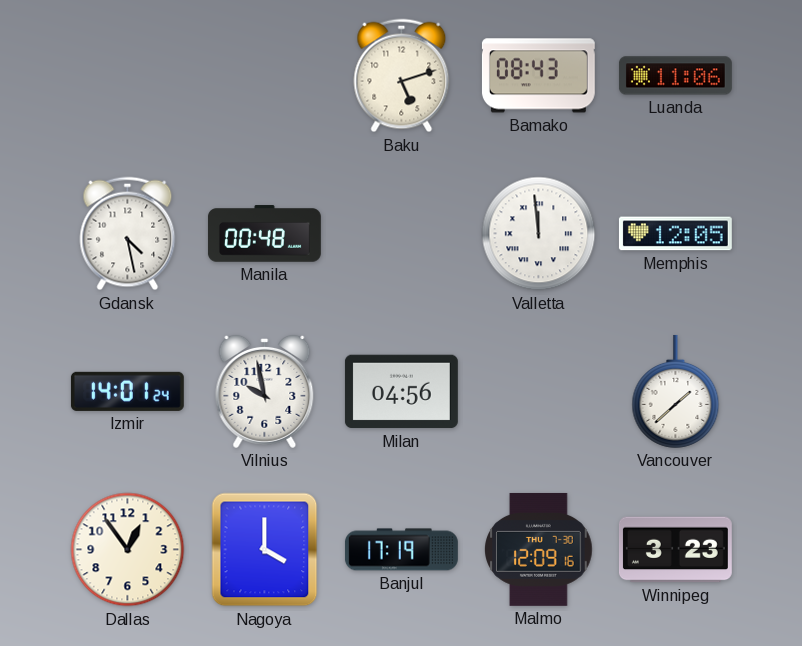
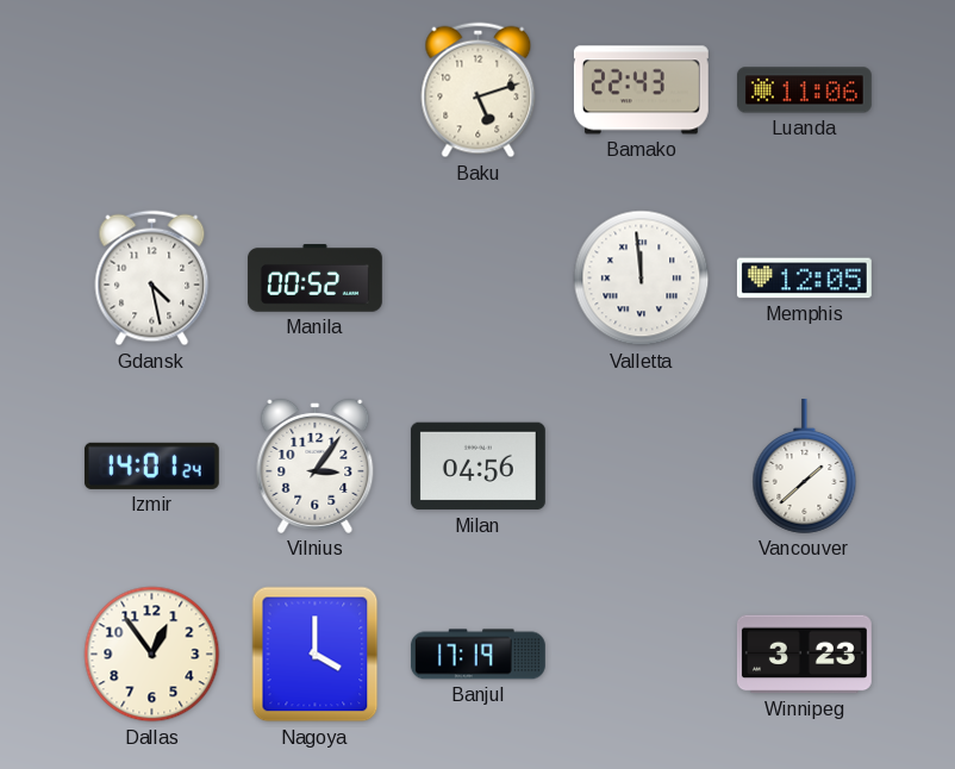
Bamako: 08:43 -> 22:43
Manila: 00:48 -> 00:52
Vilnius: 9:58 -> 3:06
Malmo: 12:09 -> none
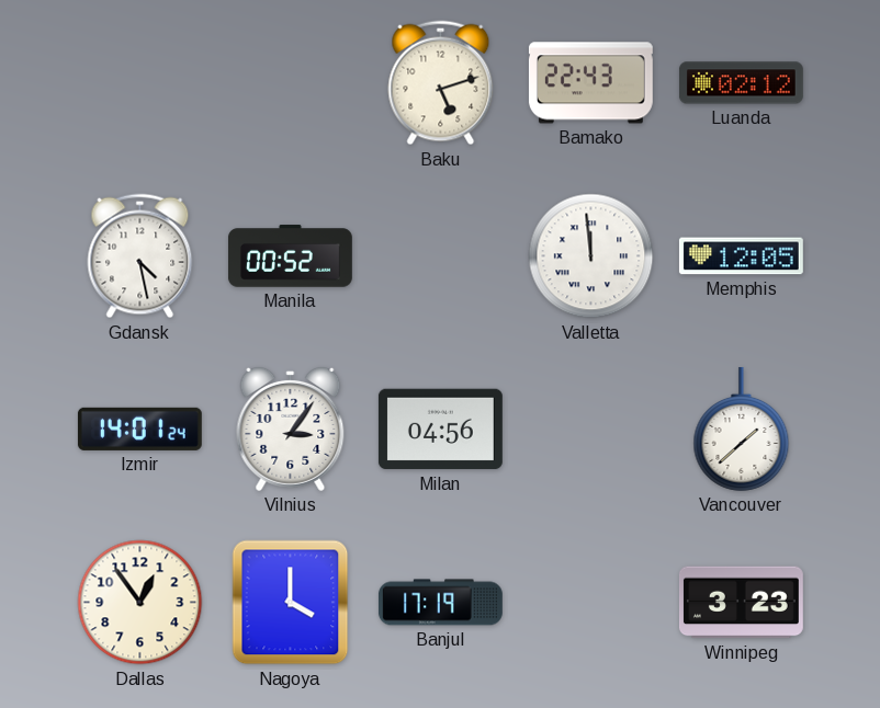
Luanda: 11:06 -> 02:12
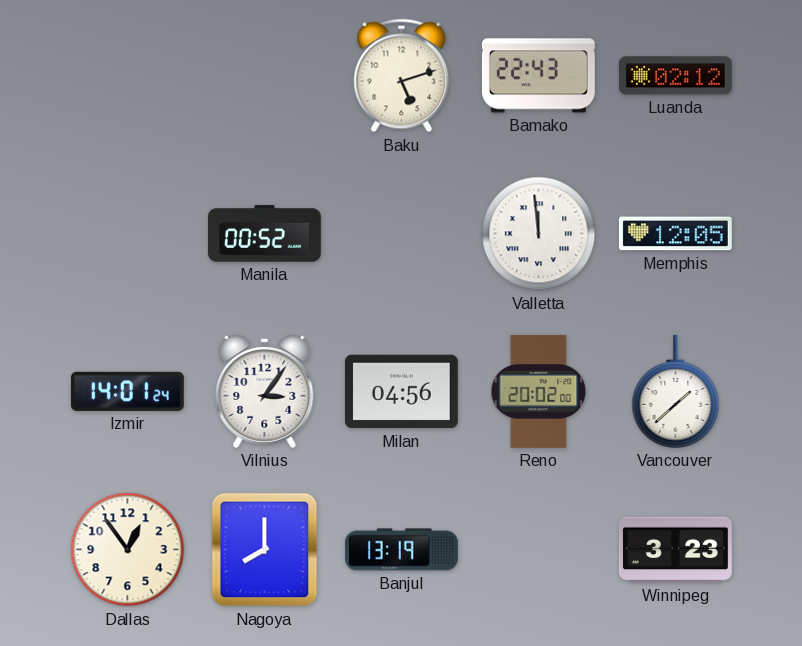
Gdansk: 4:28 -> none
Reno: none -> 20:02
Nagoya: 4:00 -> 8:00
Banjul: 17:19 -> 13:19
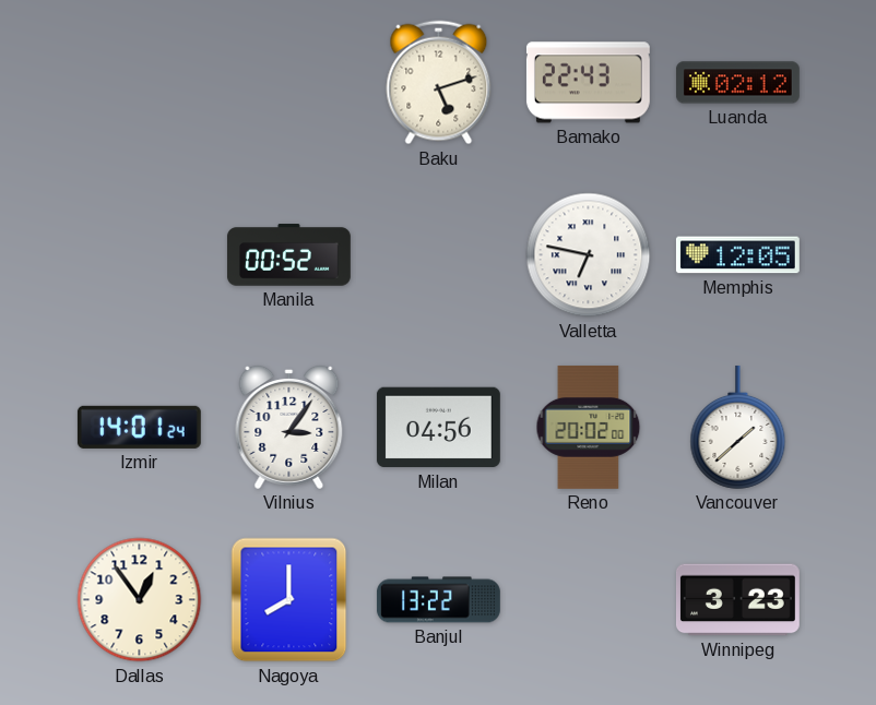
Valletta: 11:59 -> 6:47
Banjul: 13:19 -> 13:22
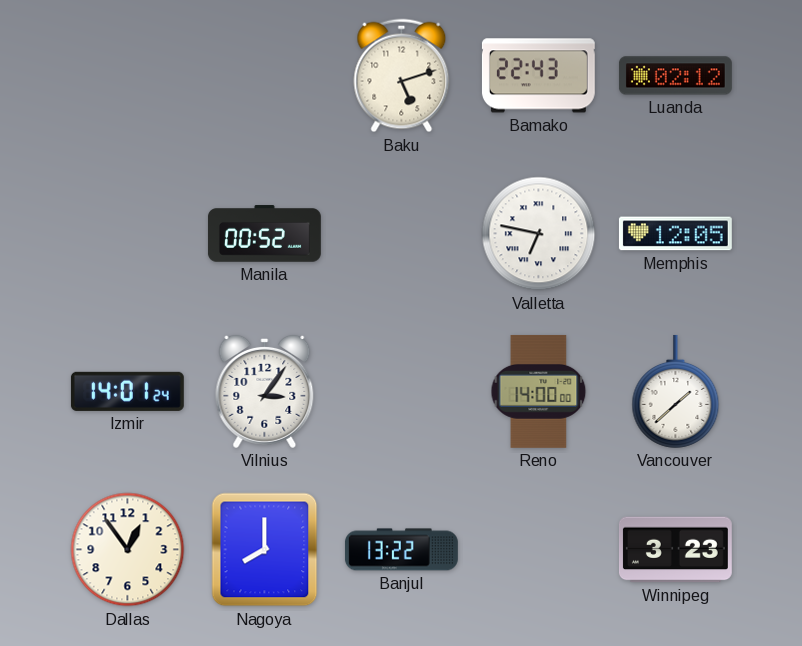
Milan: 04:56 -> none
Reno: 20:02 -> 14:00
